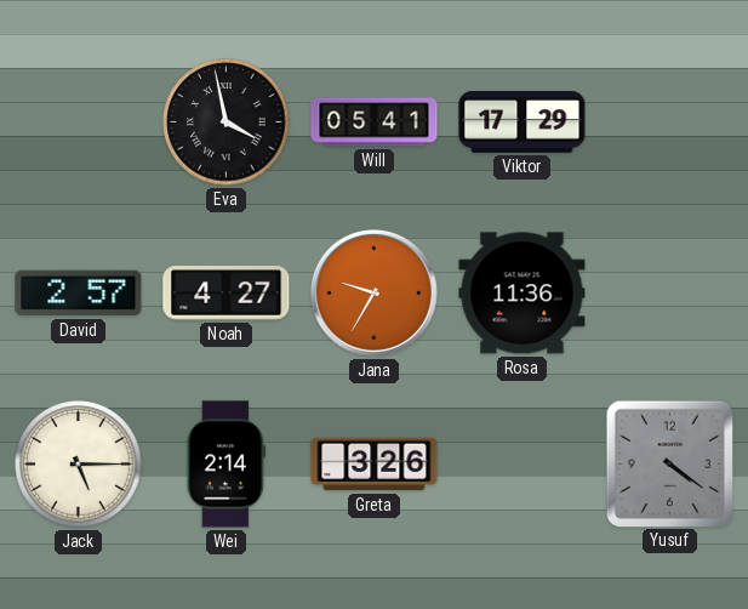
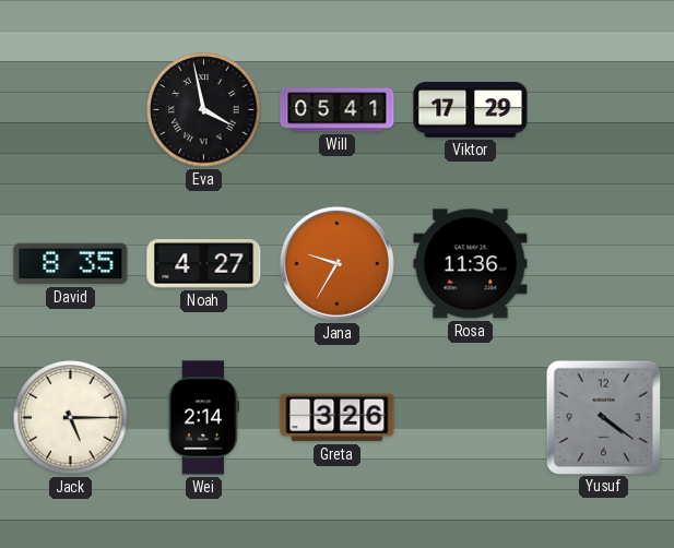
David: 2:57 -> 8:35
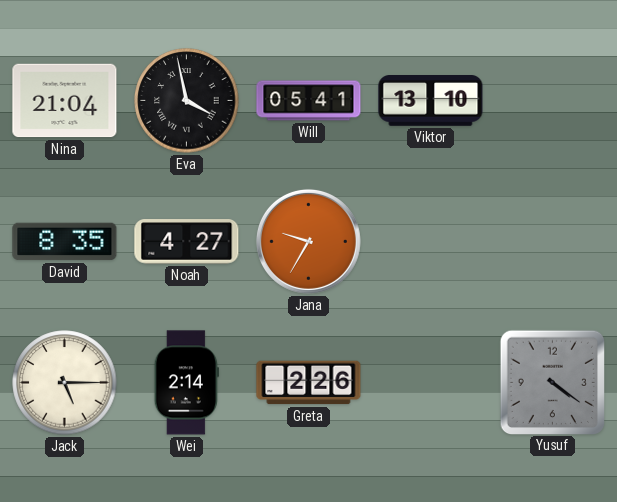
Nina: none -> 21:04
Viktor: 17:29 -> 13:10
Rosa: 11:36 -> none
Greta: 3:26 -> 2:26
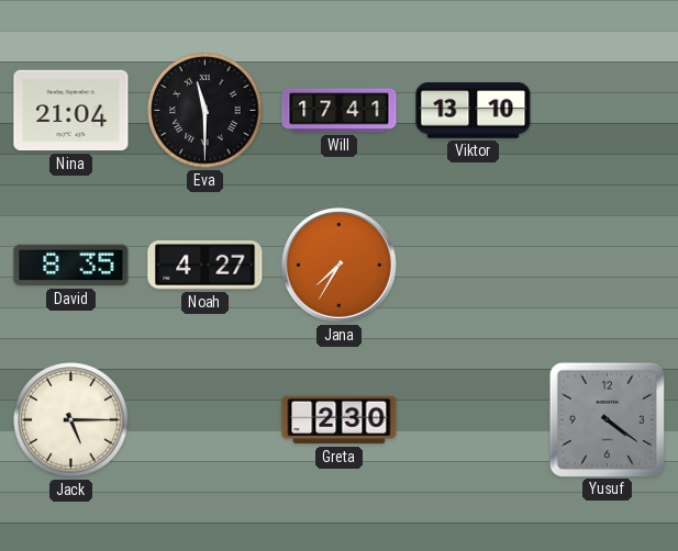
Eva: 3:58 -> 11:30
Will: 05:41 -> 17:41
Jana: 9:35 -> 7:35
Wei: 2:14 -> none
Greta: 2:26 -> 2:30
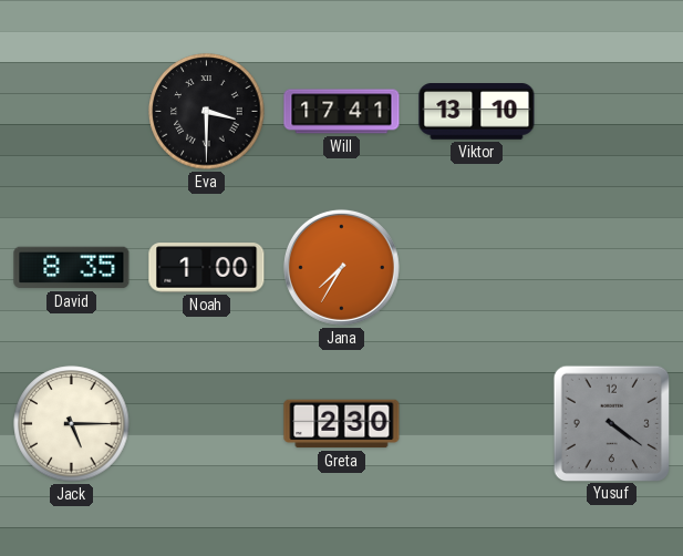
Nina: 21:04 -> none
Eva: 11:30 -> 3:30
Noah: 4:27 -> 1:00
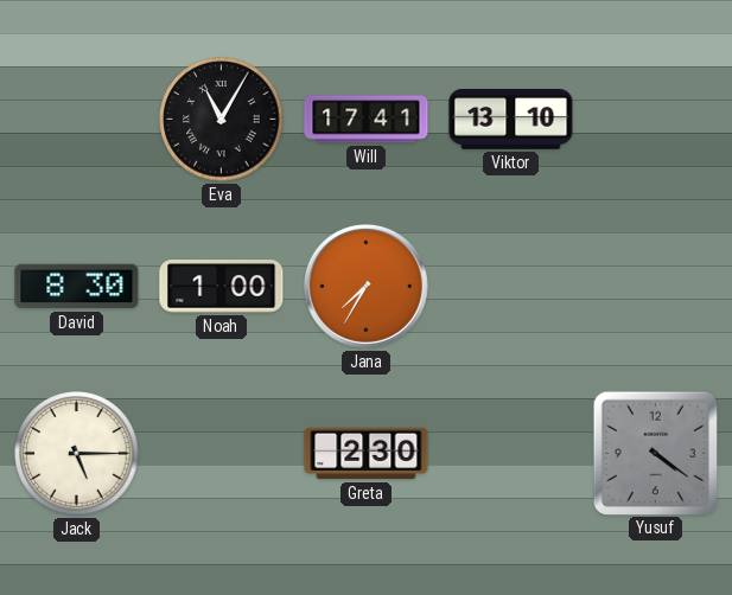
Eva: 3:30 -> 11:05
David: 8:35 -> 8:30
